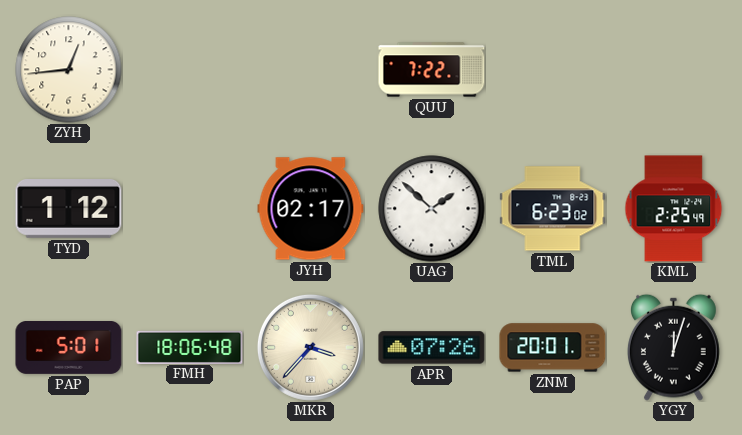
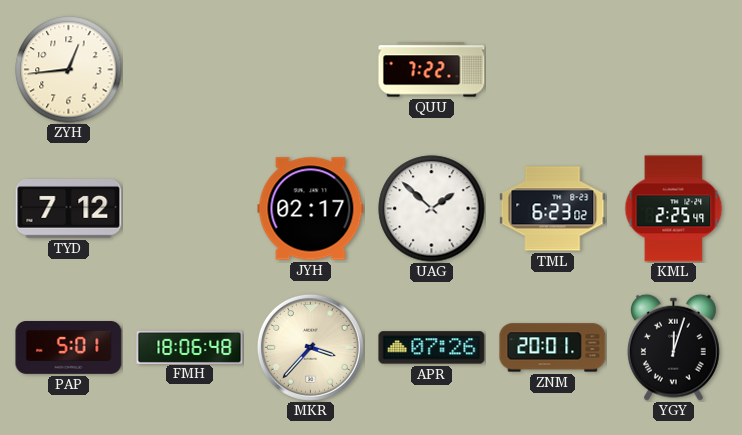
TYD: 1:12 -> 7:12
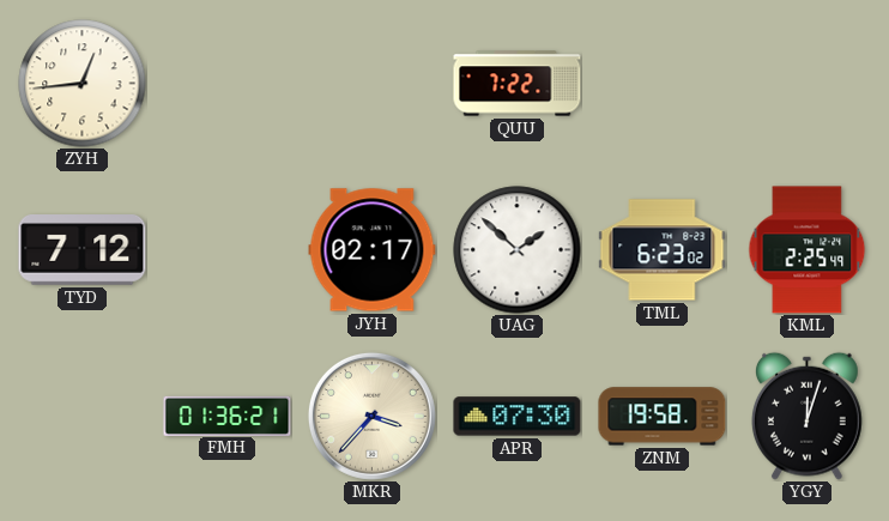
PAP: 5:01 -> none
FMH: 18:06 -> 01:36
APR: 07:26 -> 07:30
ZNM: 20:01 -> 19:58
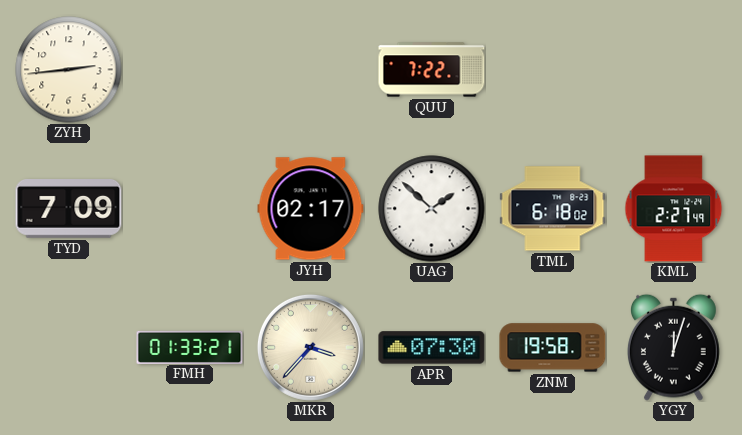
ZYH: 12:44 -> 2:44
TYD: 7:12 -> 7:09
TML: 6:23 -> 6:18
KML: 2:25 -> 2:27
FMH: 01:36 -> 01:33
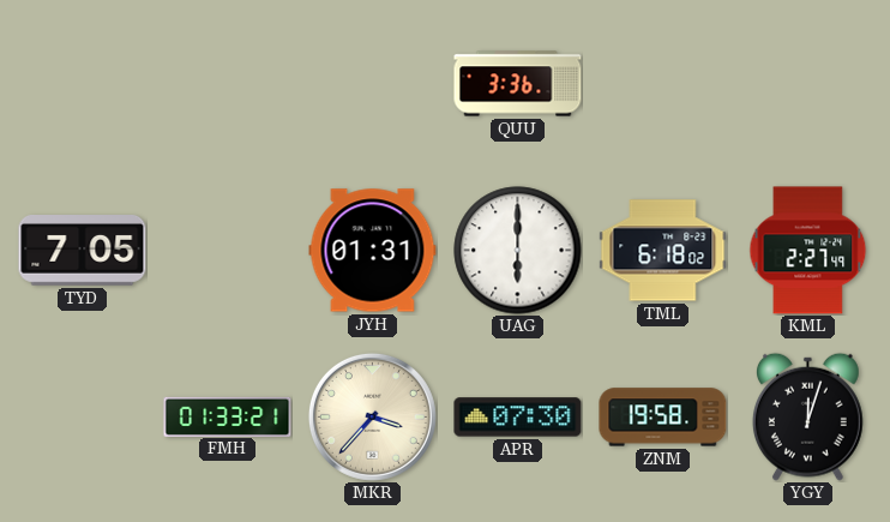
ZYH: 2:44 -> none
QUU: 7:22 -> 3:36
TYD: 7:09 -> 7:05
JYH: 02:17 -> 01:31
UAG: 1:52 -> 6:00
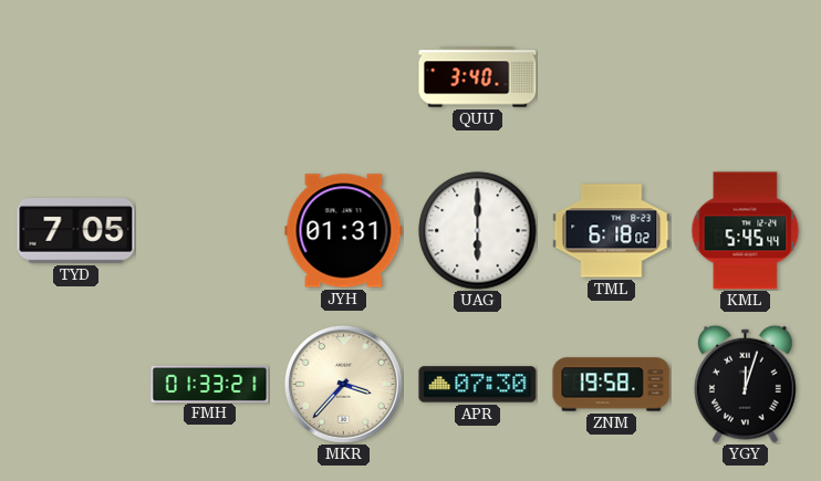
QUU: 3:36 -> 3:40
KML: 2:27 -> 5:45
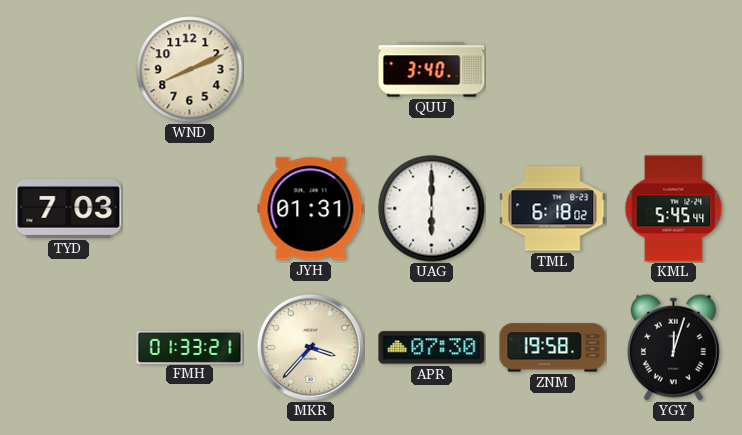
WND: none -> 8:11
TYD: 7:05 -> 7:03
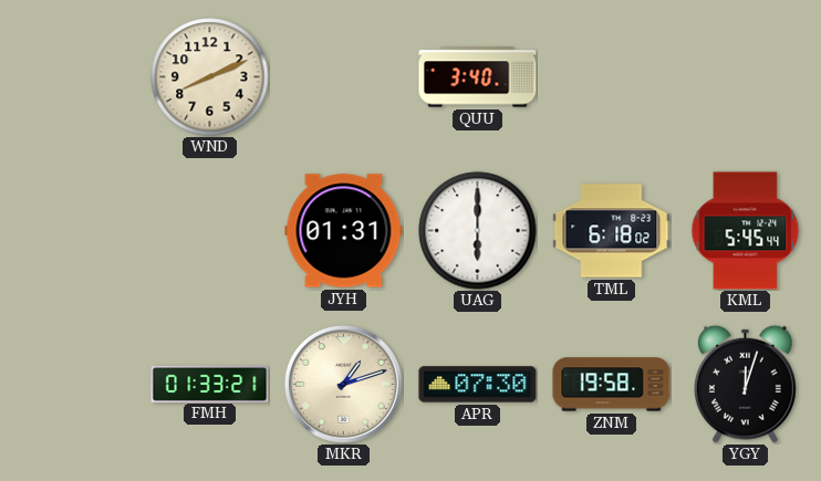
TYD: 7:03 -> none
MKR: 3:37 -> 1:12
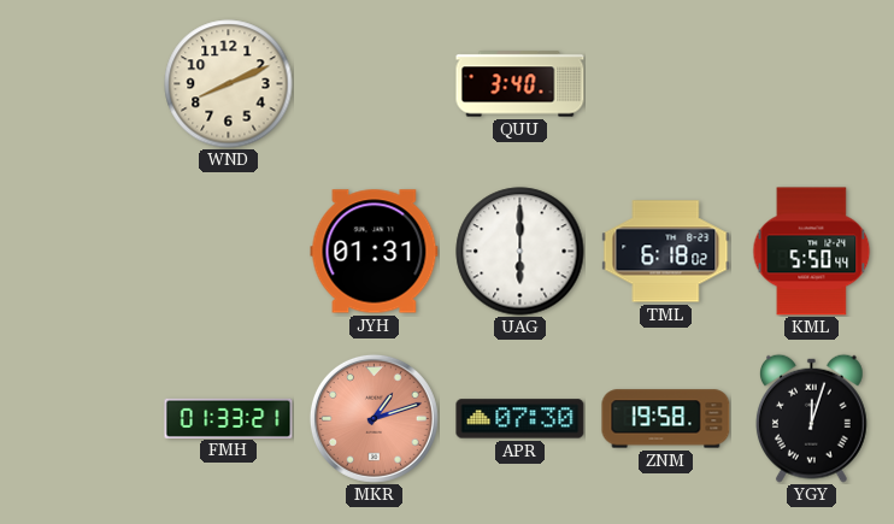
KML: 5:45 -> 5:50
MKR dial: cream -> salmon
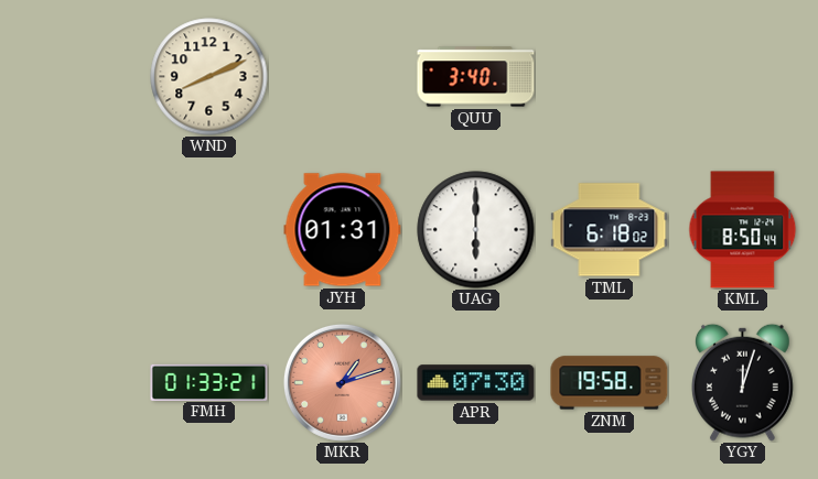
KML: 5:50 -> 8:50
